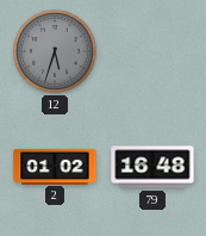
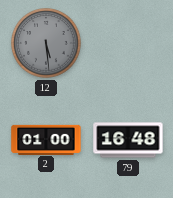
12: 5:33 -> 5:29
2: 01:02 -> 01:00
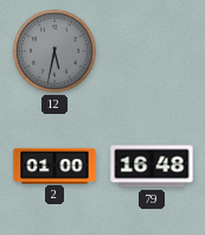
12: 5:29 -> 5:32
